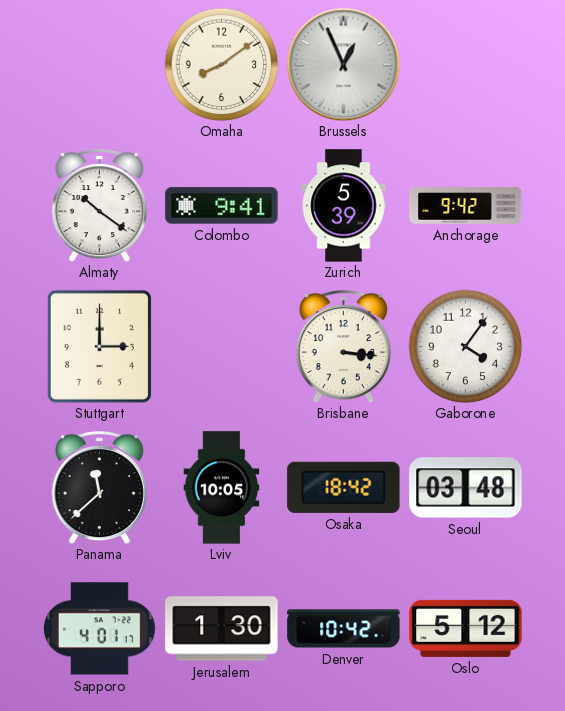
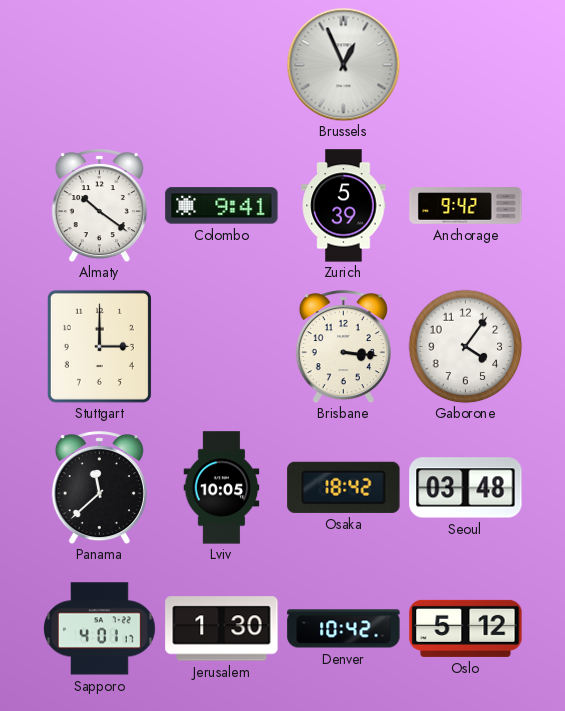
Omaha: 8:09 -> none
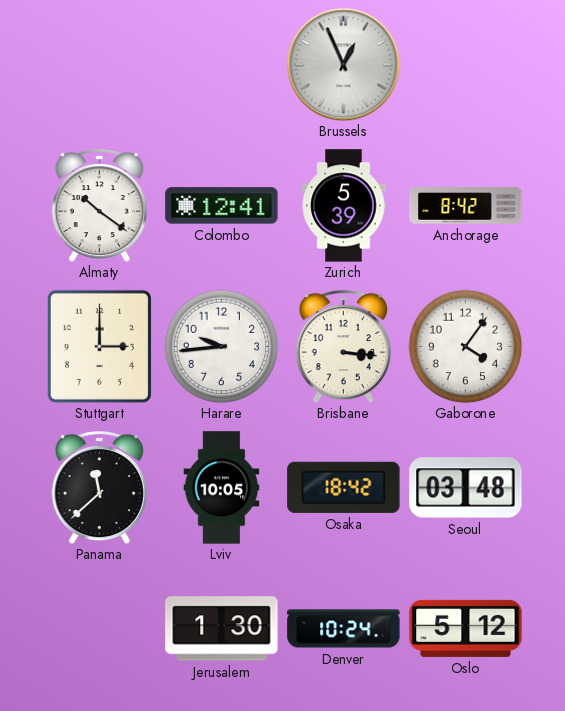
Colombo: 9:41 -> 12:41
Anchorage: 9:42 -> 8:42
Harare: none -> 9:44
Sapporo: 4:01 -> none
Denver: 10:42 -> 10:24
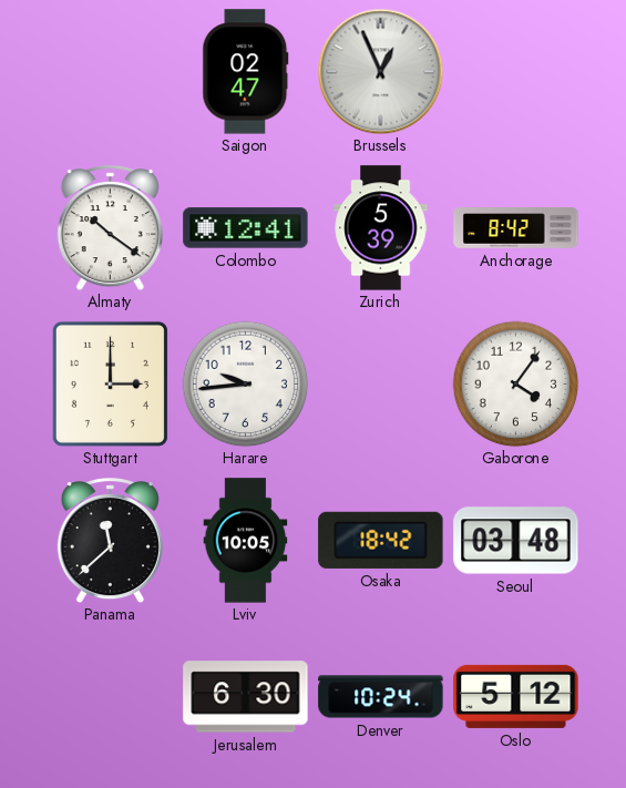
Saigon: none -> 02:47
Brisbane: 3:16 -> none
Jerusalem: 1:30 -> 6:30
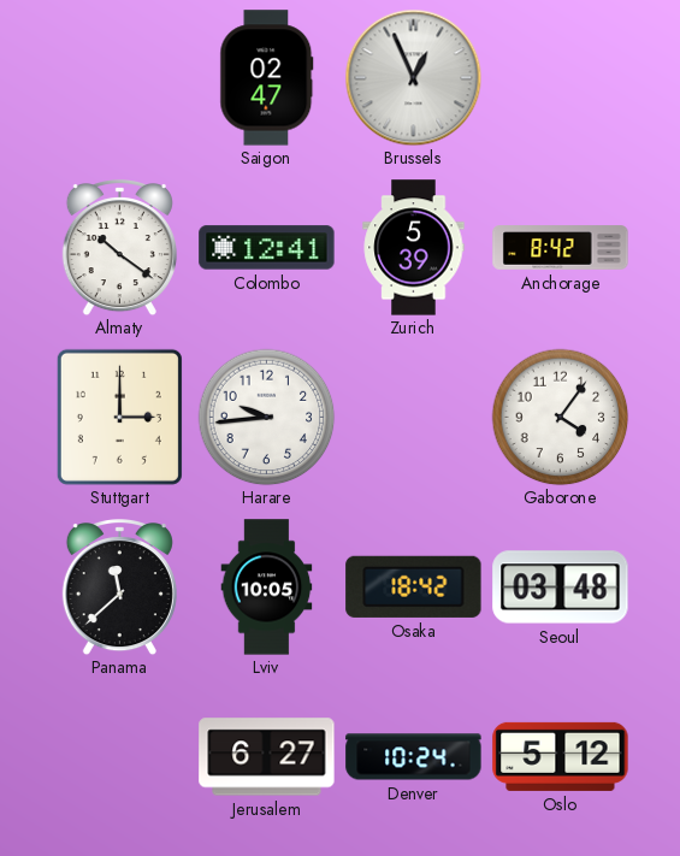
Jerusalem: 6:30 -> 6:27
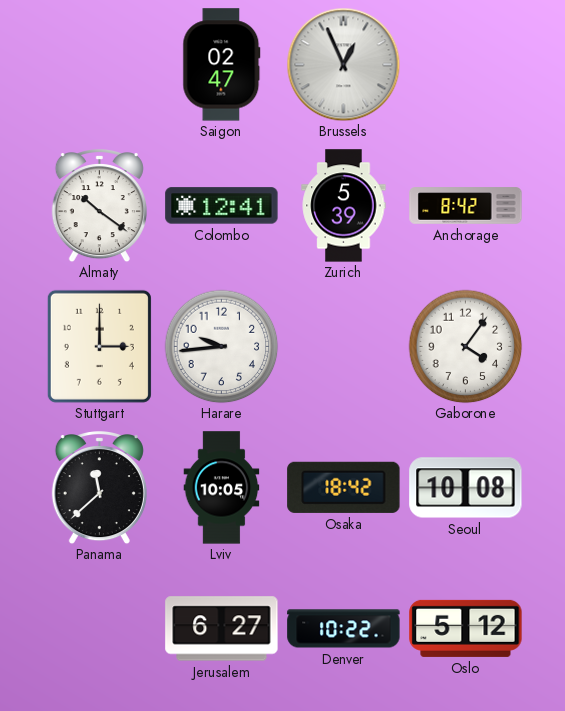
Seoul: 03:48 -> 10:08
Denver: 10:24 -> 10:22
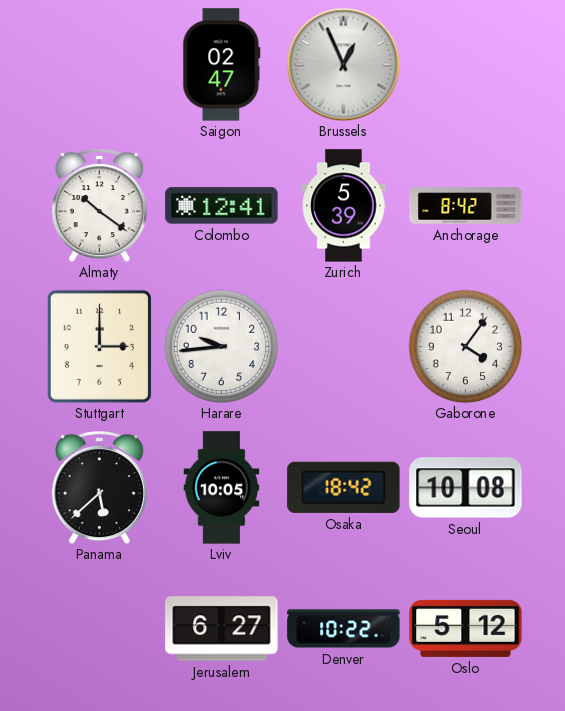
Panama: 11:38 -> 5:38
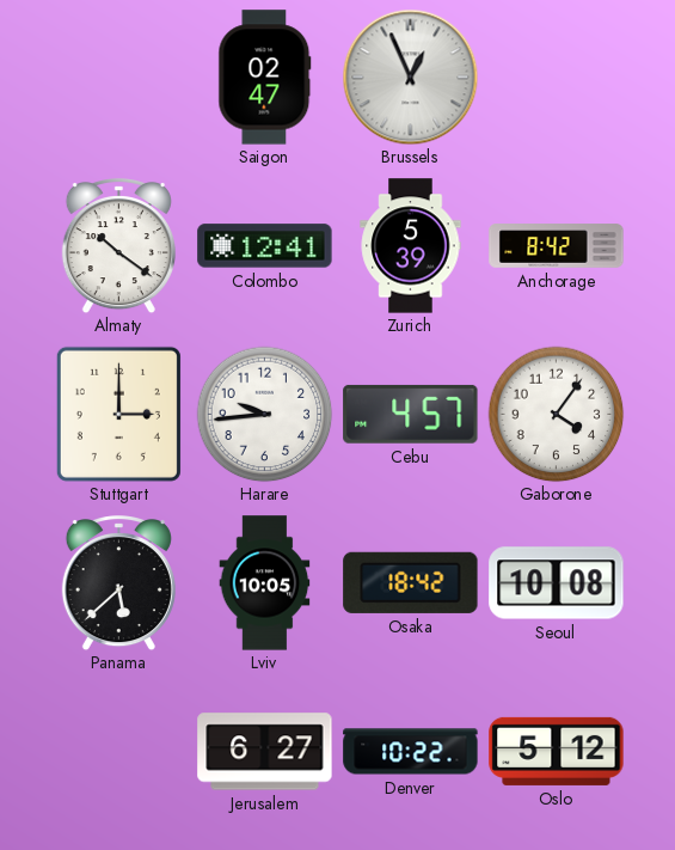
Cebu: none -> 4:57
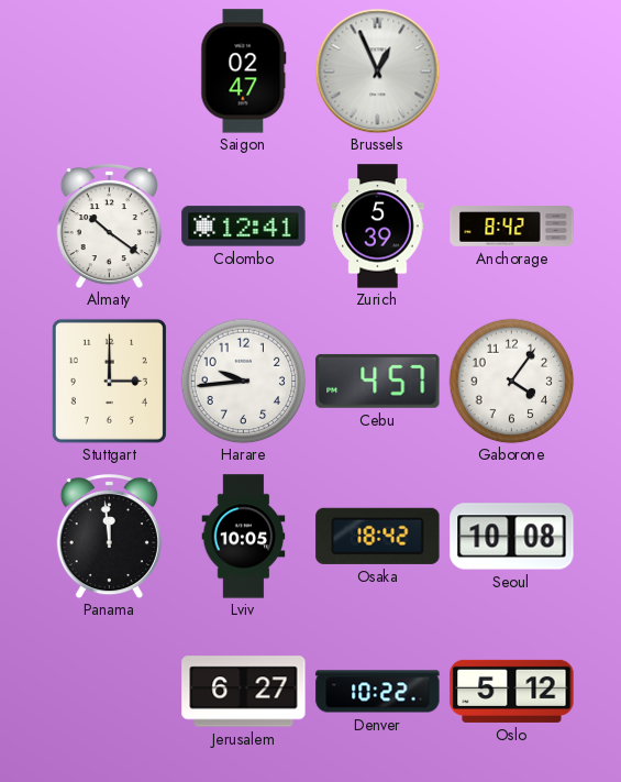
Panama: 5:38 -> 11:59
